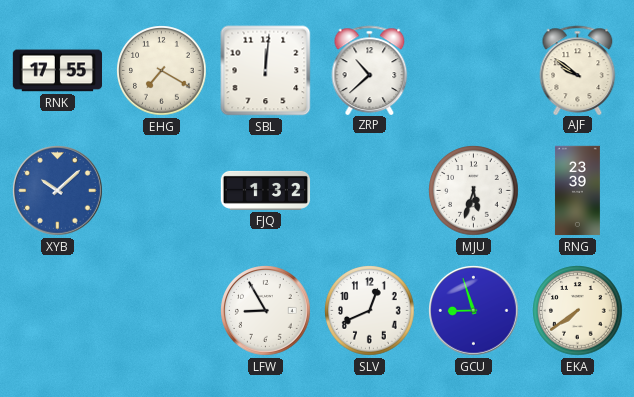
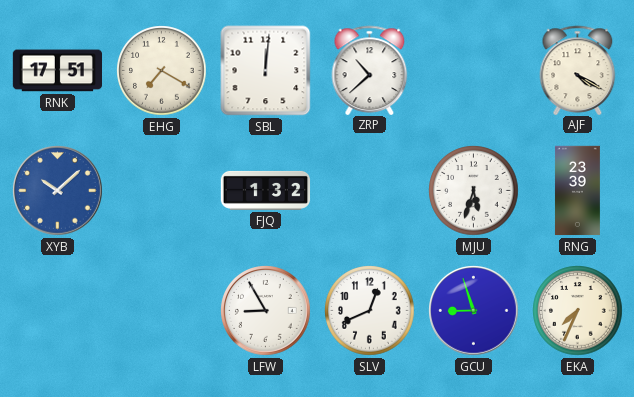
RNK: 17:55 -> 17:51
AJF: 9:51 -> 4:20
EKA: 7:39 -> 7:34
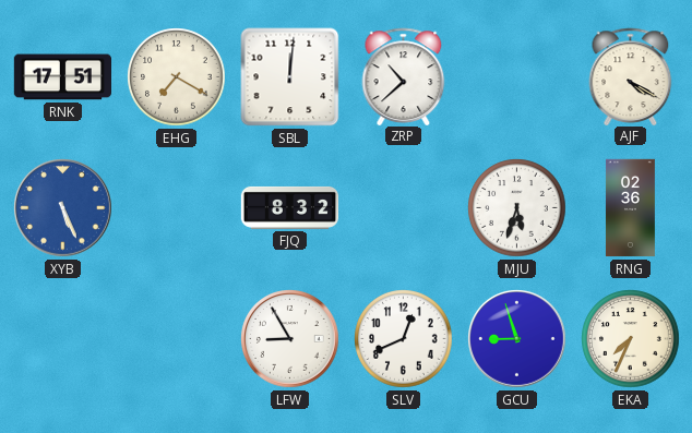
XYB: 10:08 -> 5:26
FJQ: 1:32 -> 8:32
RNG: 23:39 -> 02:36
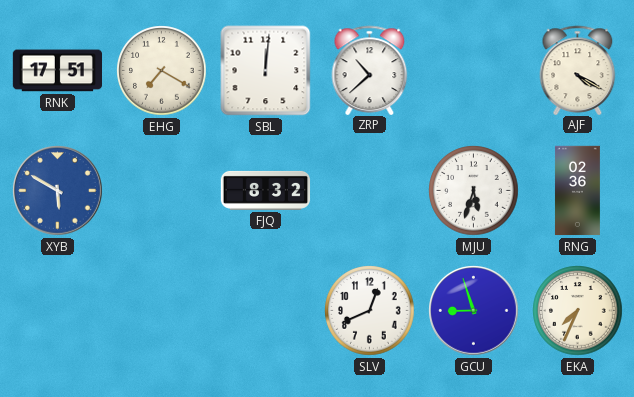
XYB: 5:26 -> 5:50
LFW: 8:55 -> none
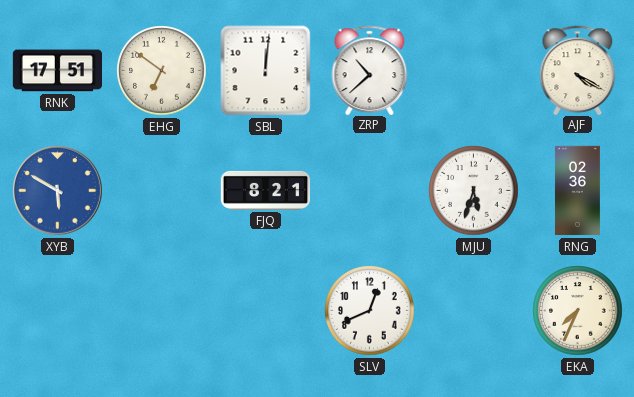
EHG: 7:20 -> 6:51
FJQ: 8:32 -> 8:21
GCU: 8:57 -> none
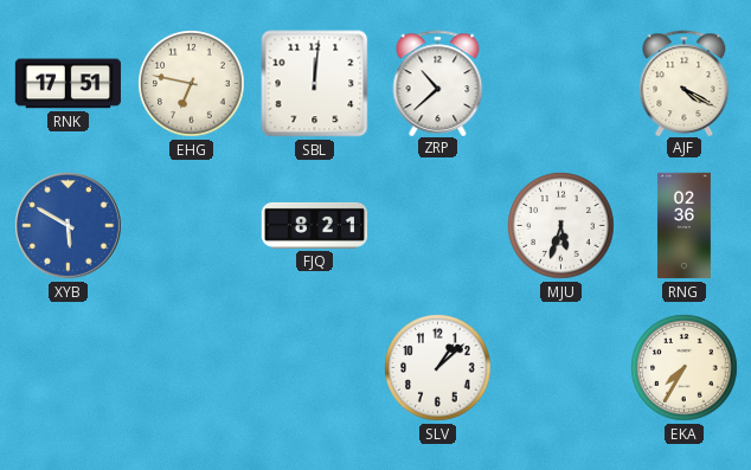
EHG: 6:51 -> 6:47
SLV: 12:41 -> 1:08
EKA: 7:34 -> 7:35
